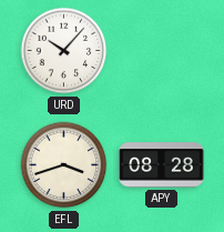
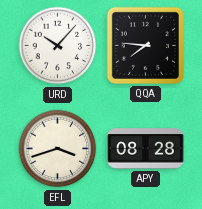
QQA: none -> 7:46
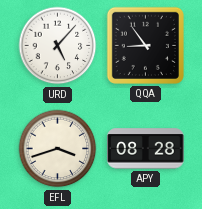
URD: 10:07 -> 5:07
QQA: 7:46 -> 8:54
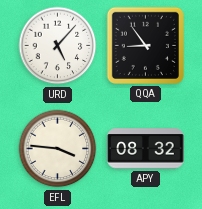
EFL: 3:42 -> 3:46
APY: 08:28 -> 08:32
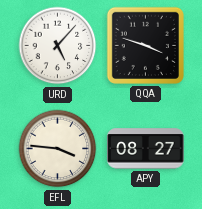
QQA: 8:54 -> 3:48
APY: 08:32 -> 08:27
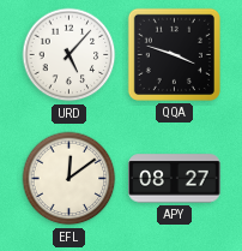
EFL: 3:46 -> 12:09
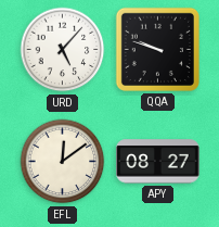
QQA: 3:48 -> 9:48
